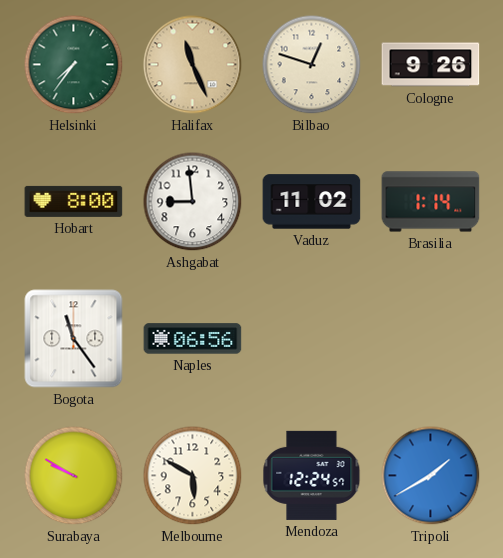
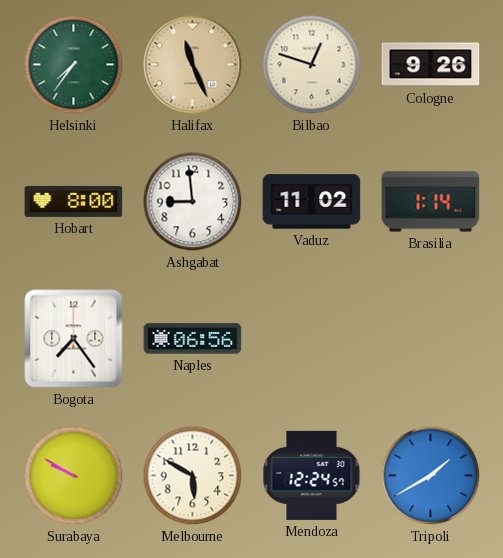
Bogota: 11:24 -> 7:24
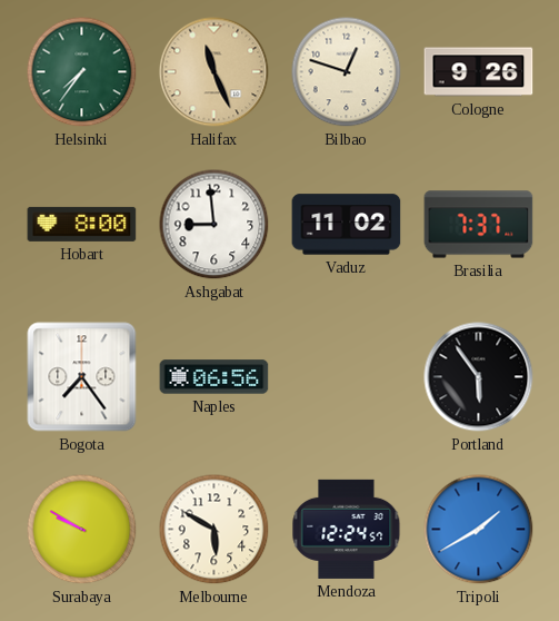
Brasilia: 1:14 -> 7:37
Portland: none -> 5:54
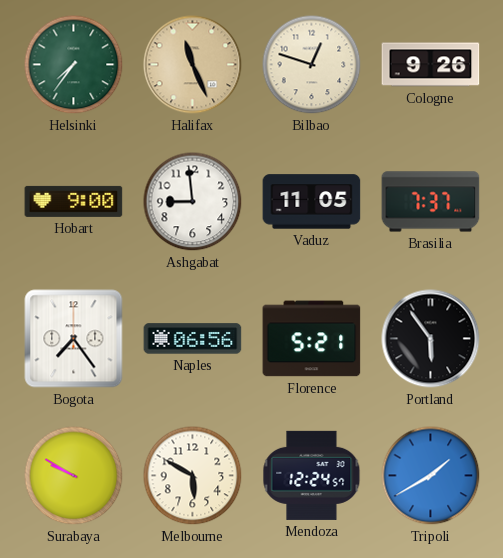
Hobart: 8:00 -> 9:00
Vaduz: 11:02 -> 11:05
Florence: none -> 5:21
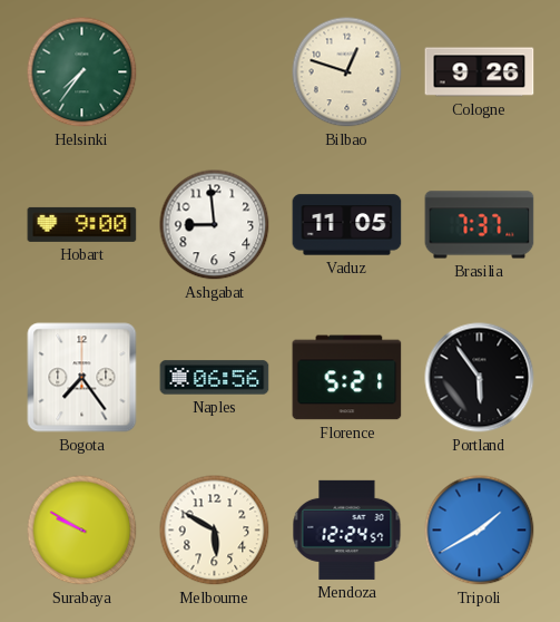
Halifax: 11:26 -> none
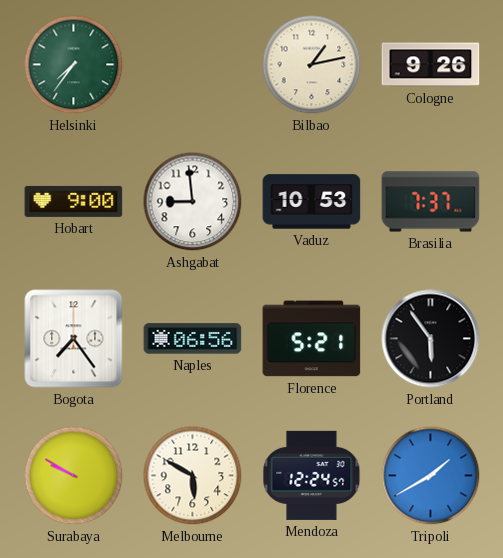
Bilbao: 12:48 -> 1:13
Vaduz: 11:05 -> 10:53
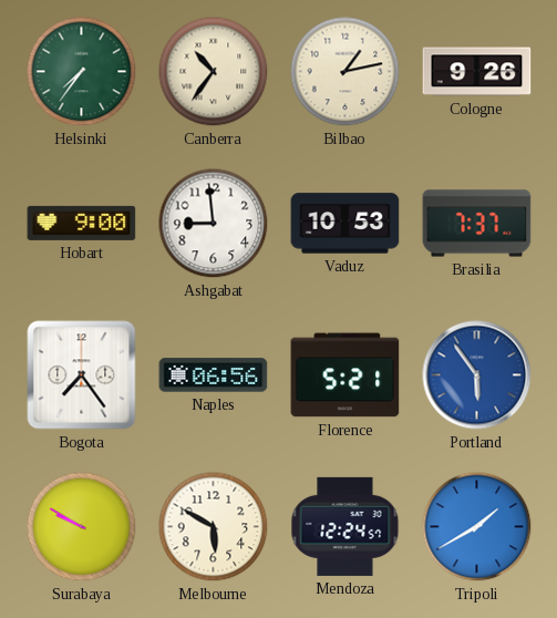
Canberra: none -> 10:36
Portland dial: black -> blue
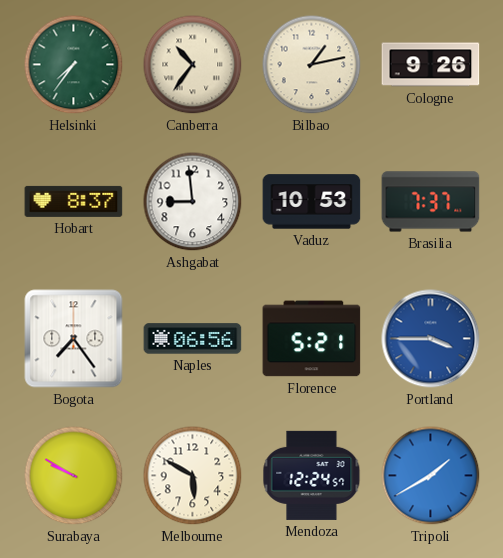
Hobart: 9:00 -> 8:37
Portland: 5:54 -> 3:45
